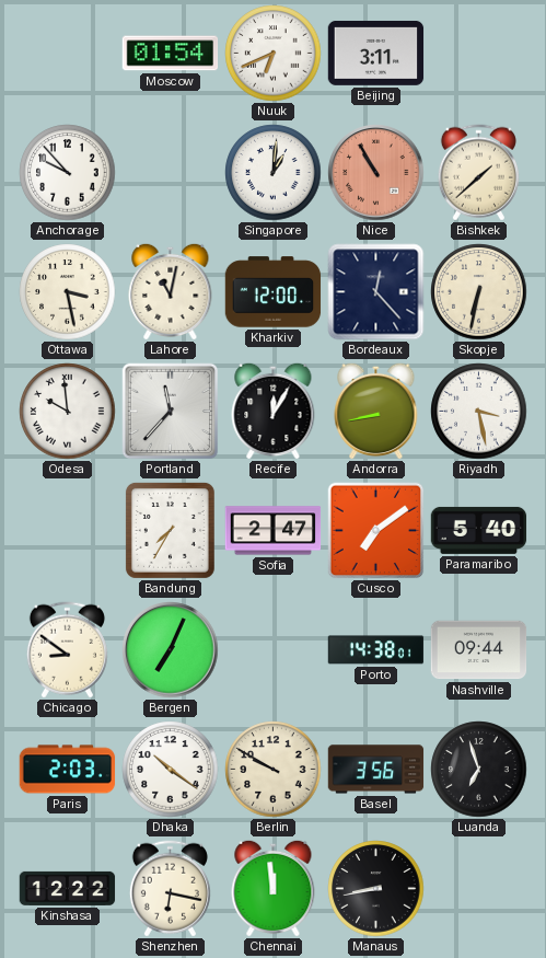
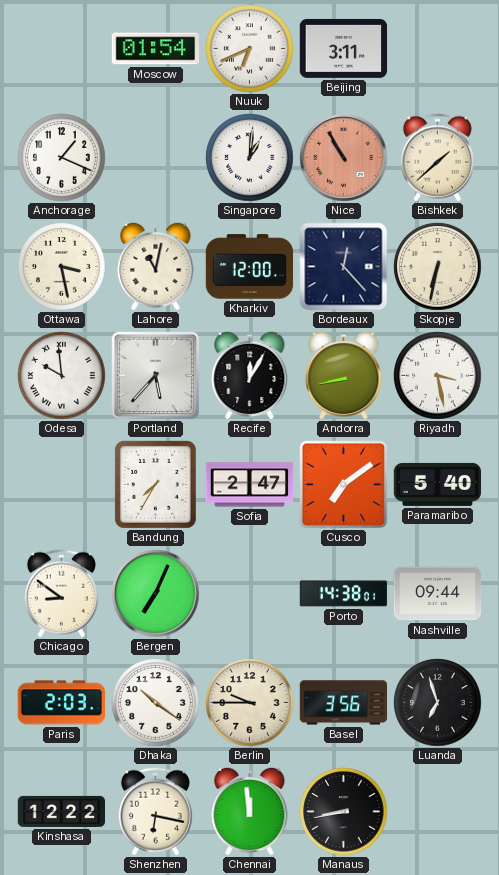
Anchorage: 9:53 -> 1:19
Portland: 11:37 -> 5:37
Berlin: 9:50 -> 9:45
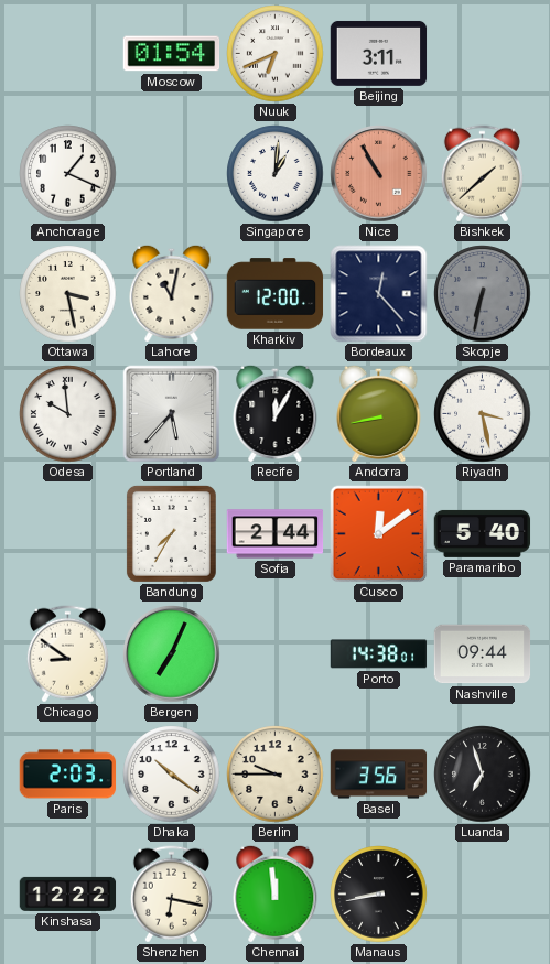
Skopje dial: cream -> grey
Sofia: 2:47 -> 2:44
Cusco: 7:09 -> 12:09
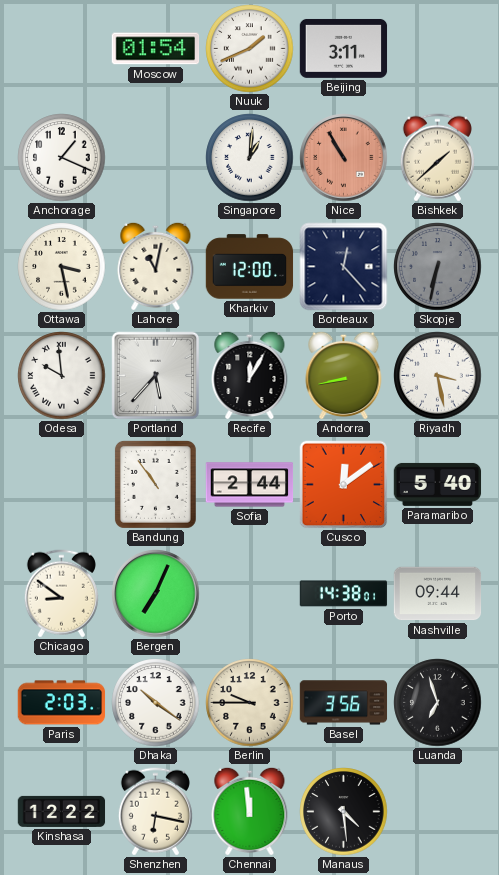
Nuuk: 6:41 -> 1:41
Bandung: 7:35 -> 10:54
Manaus: 8:43 -> 4:29
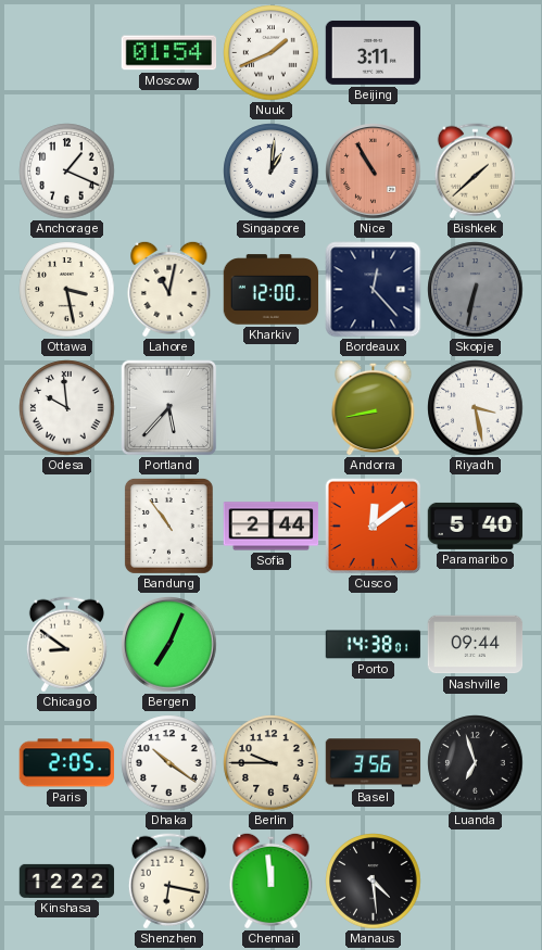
Recife: 12:05 -> none
Paris: 2:03 -> 2:05
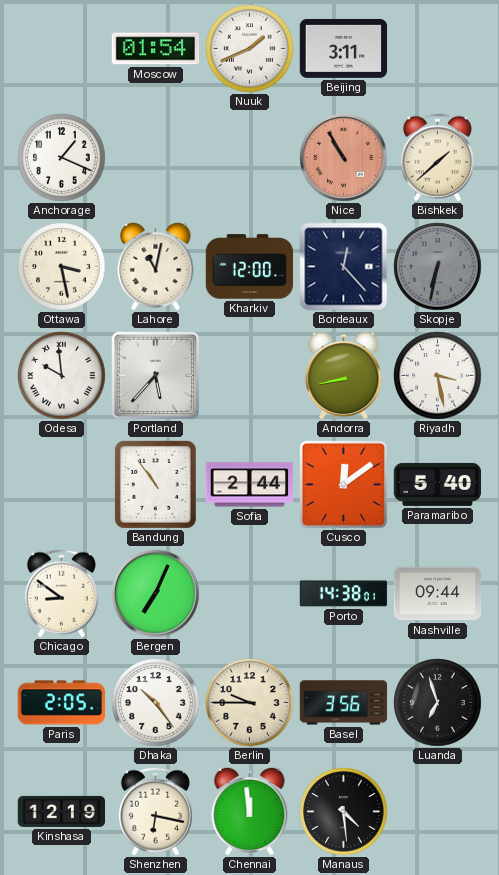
Singapore: 1:01 -> none
Dhaka: 10:21 -> 10:24
Kinshasa: 12:22 -> 12:19
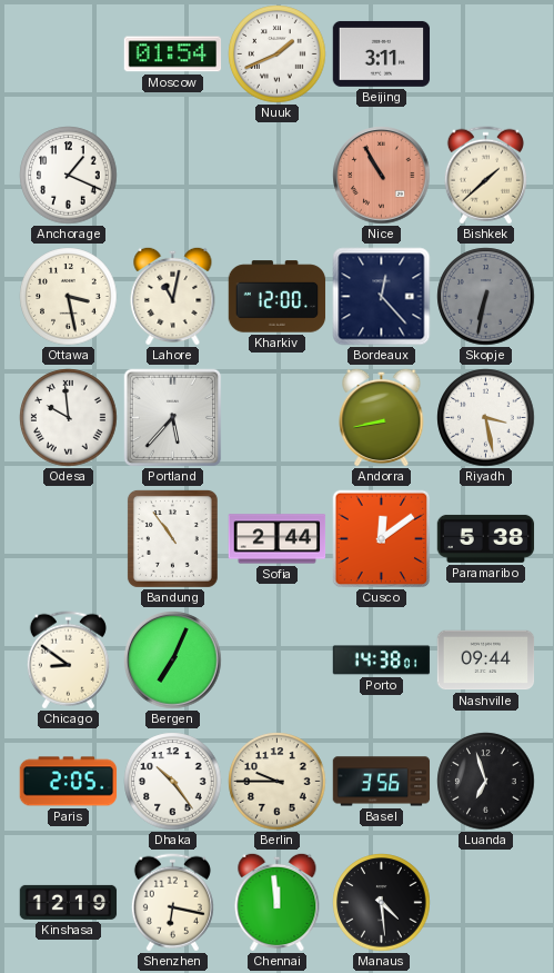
Paramaribo: 5:40 -> 5:38
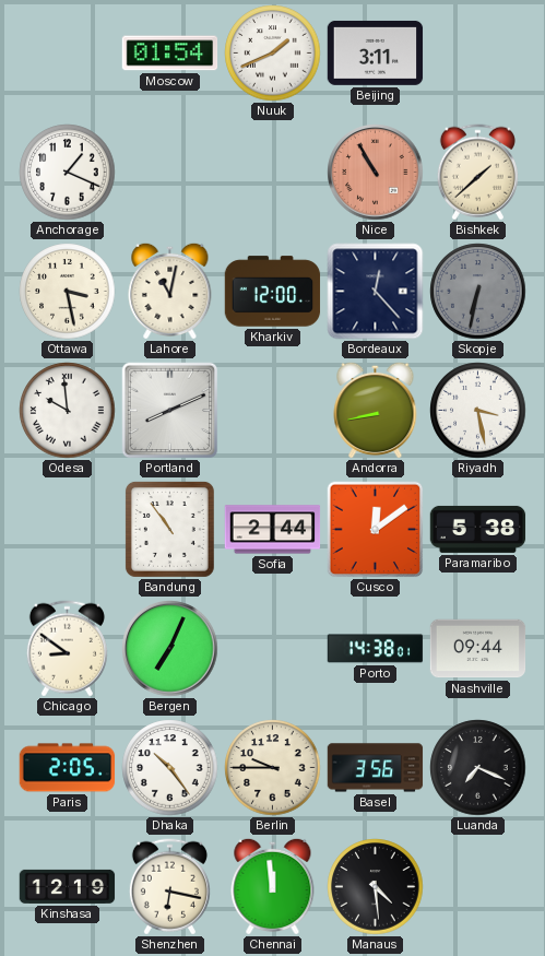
Portland: 5:37 -> 8:11
Luanda: 6:57 -> 7:19
